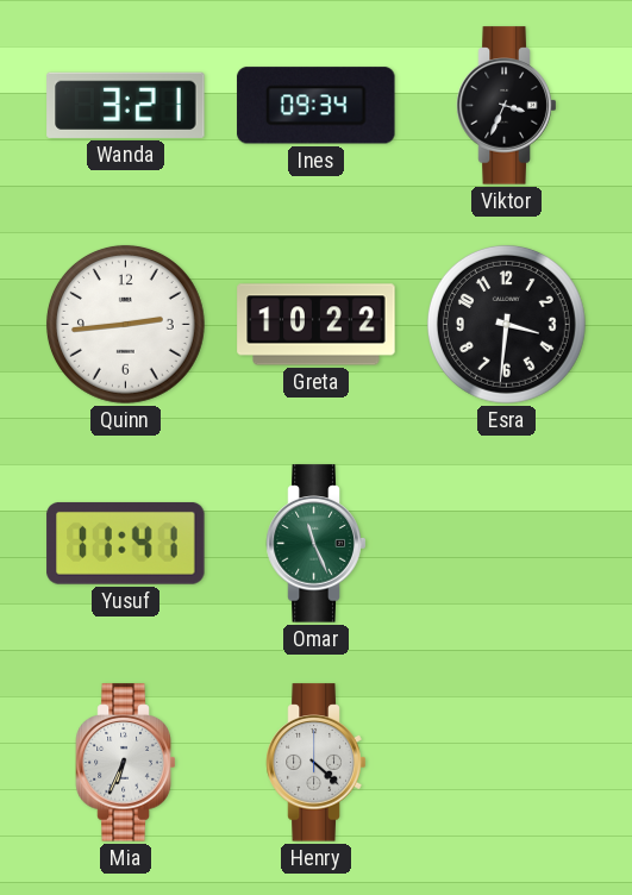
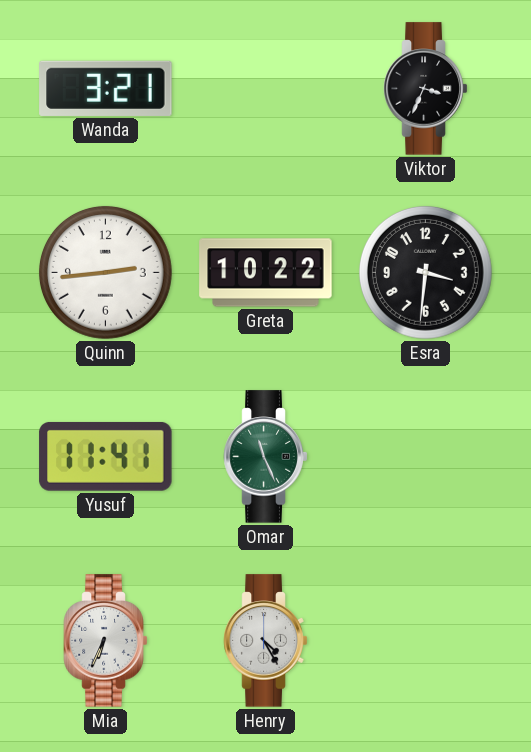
Ines: 09:34 -> none
Henry: 4:22 -> 4:25
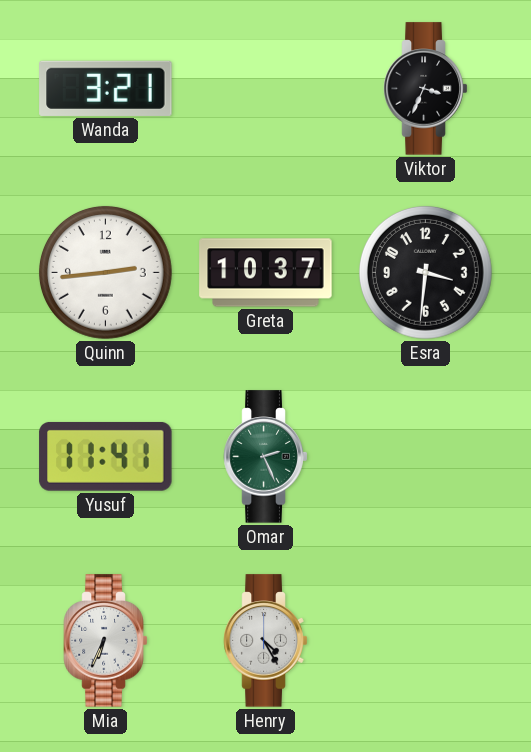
Greta: 10:22 -> 10:37
Omar: 11:26 -> 2:26
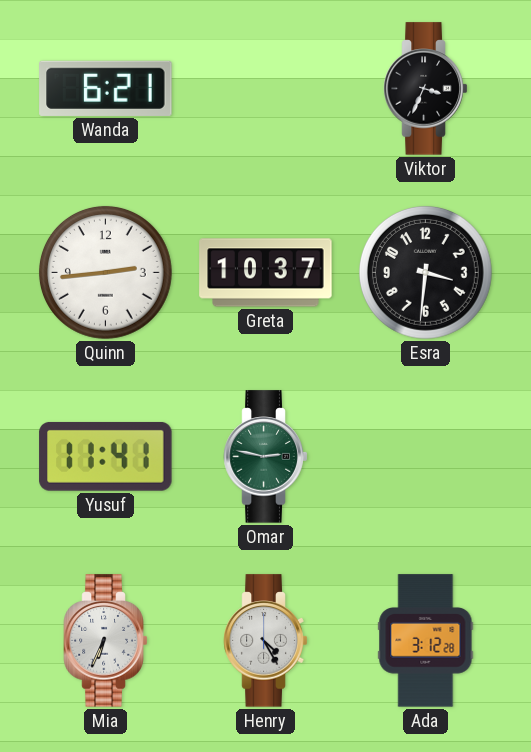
Wanda: 3:21 -> 6:21
Omar: 2:26 -> 2:47
Ada: none -> 3:12
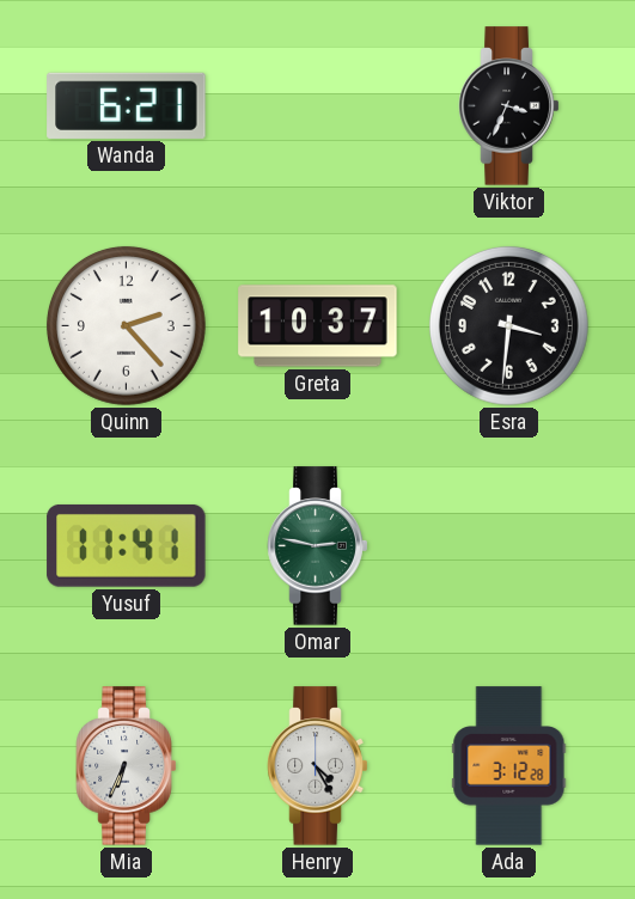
Quinn: 2:44 -> 2:23
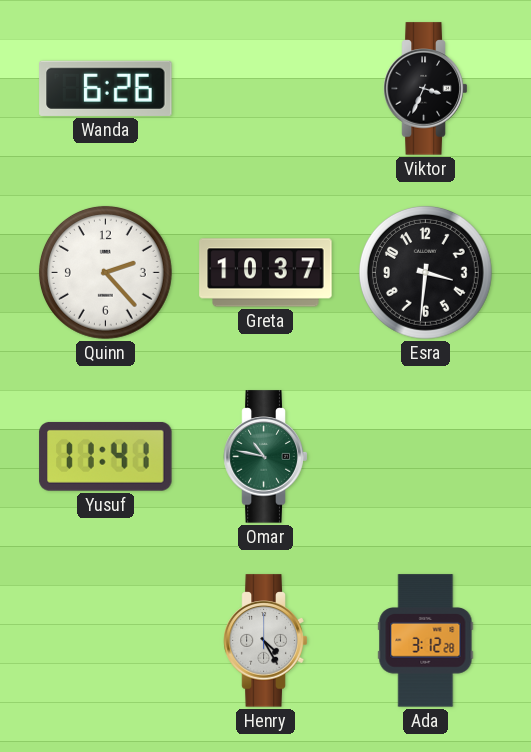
Wanda: 6:21 -> 6:26
Omar: 2:47 -> 10:47
Mia: 6:34 -> none
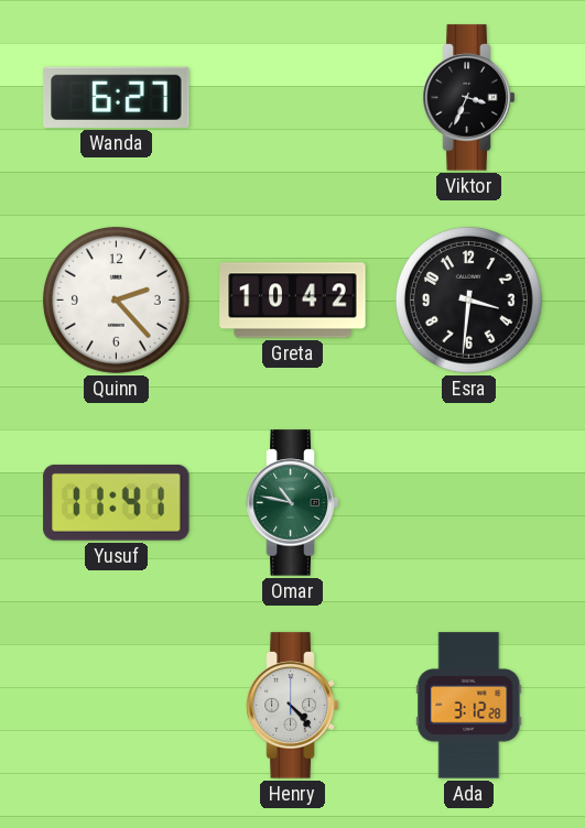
Wanda: 6:26 -> 6:27
Greta: 10:37 -> 10:42
Henry: 4:25 -> 4:23
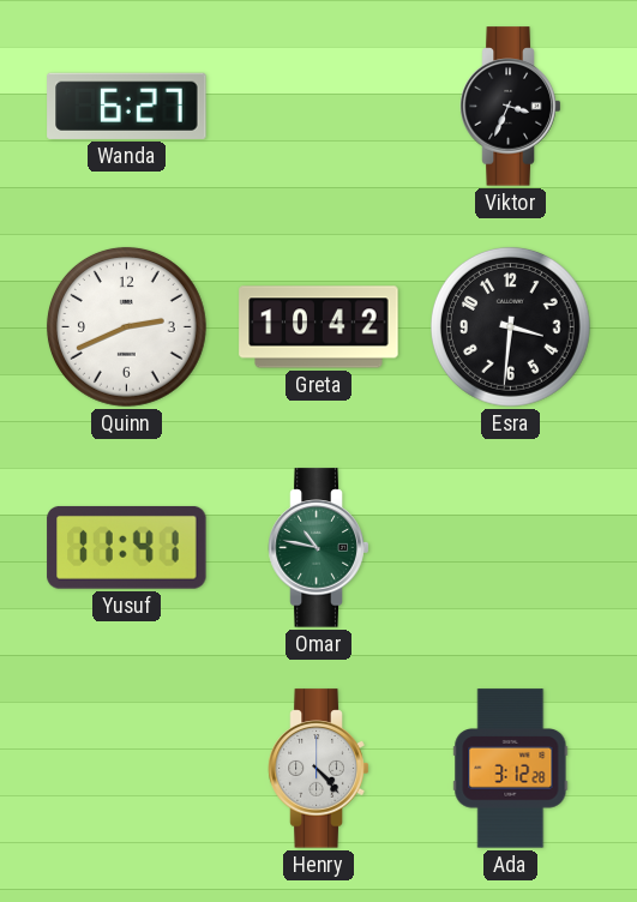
Quinn: 2:23 -> 2:41
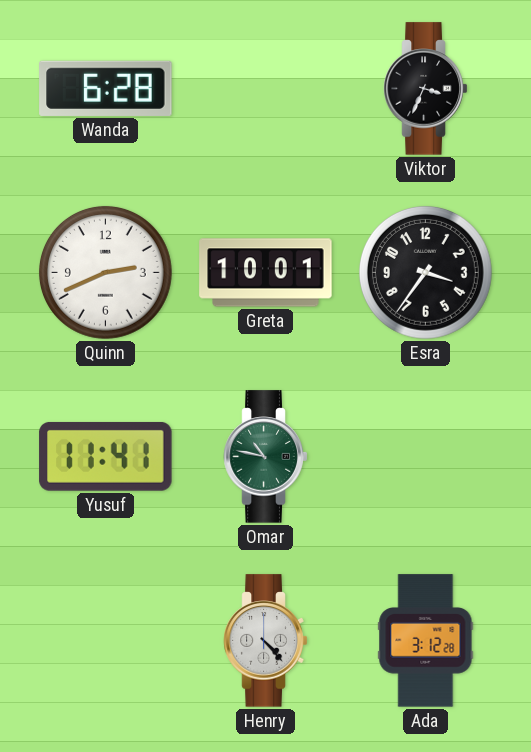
Wanda: 6:27 -> 6:28
Greta: 10:42 -> 10:01
Esra: 3:31 -> 3:36
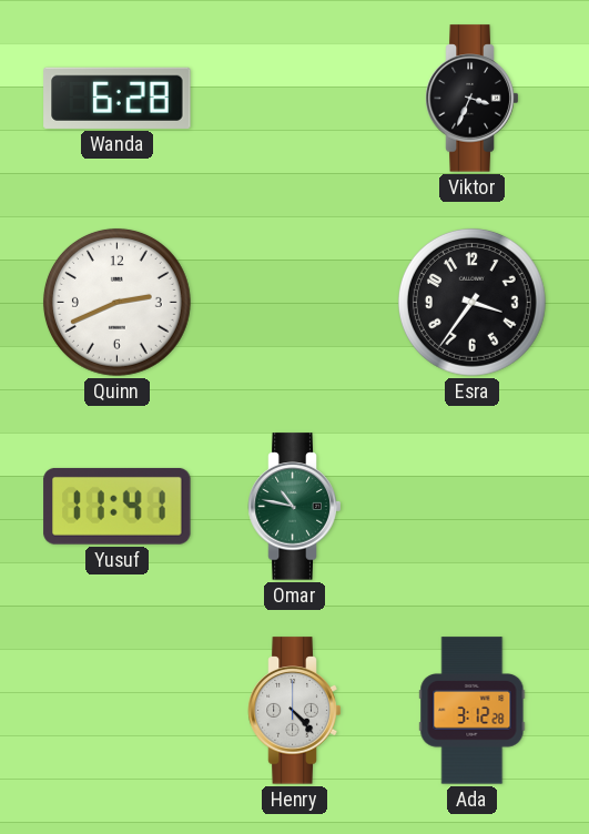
Greta: 10:01 -> none
